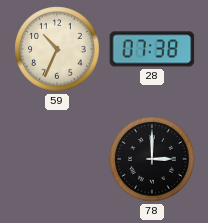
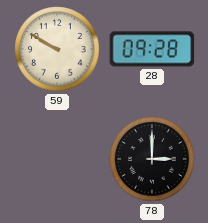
59: 10:34 -> 9:50
28: 07:38 -> 09:28
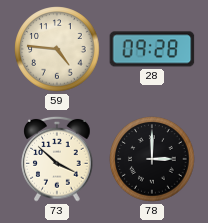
59: 9:50 -> 4:46
73: none -> 3:52
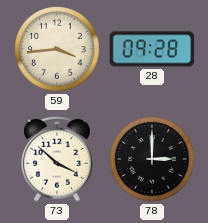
59: 4:46 -> 3:44
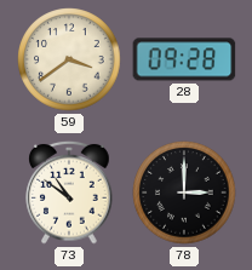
59: 3:44 -> 3:39
73: 3:52 -> 10:51
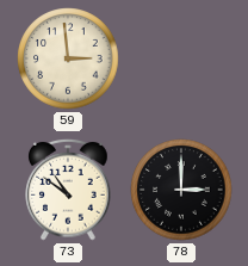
59: 3:39 -> 2:59
28: 09:28 -> none
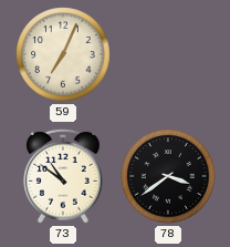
59: 2:59 -> 7:04
78: 3:00 -> 3:39
